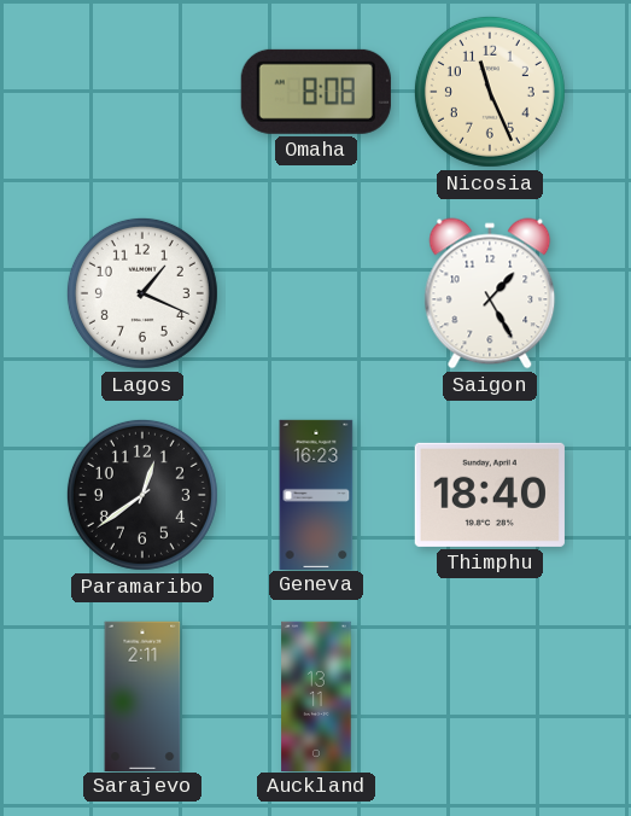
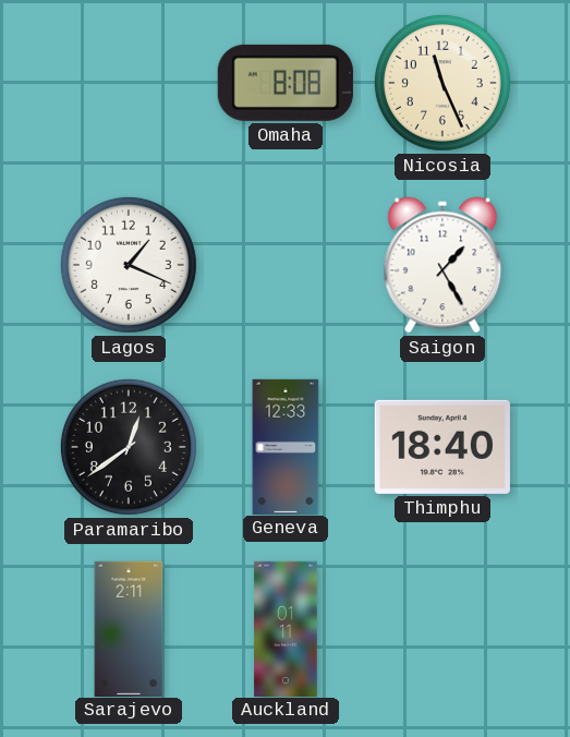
Geneva: 16:23 -> 12:33
Auckland: 13:11 -> 01:11
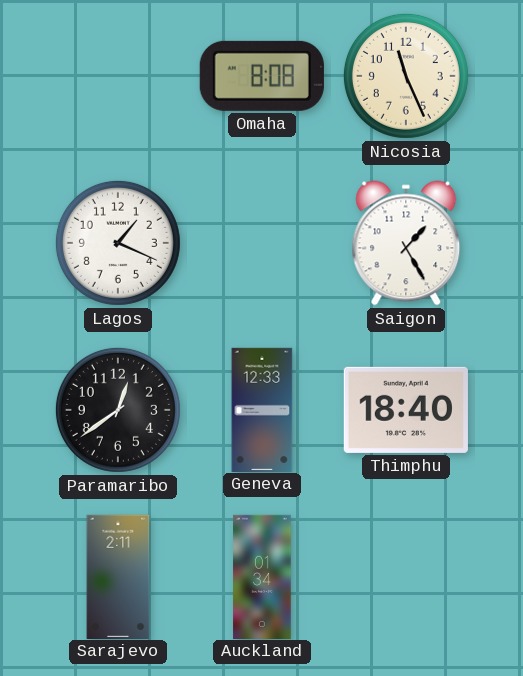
Auckland: 01:11 -> 01:34
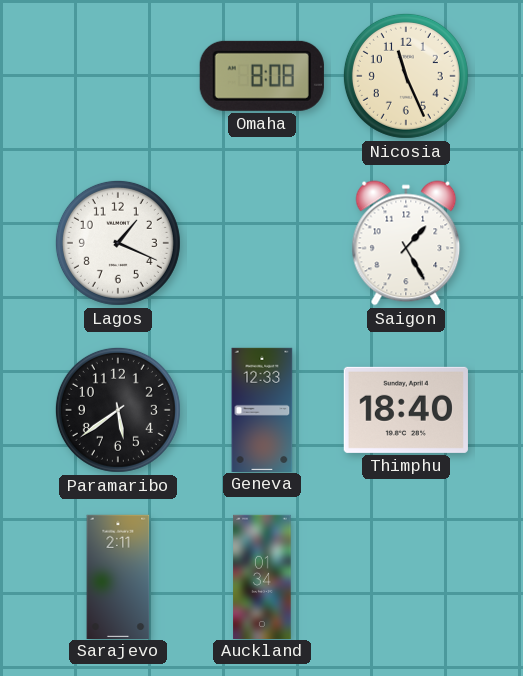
Paramaribo: 12:39 -> 5:39
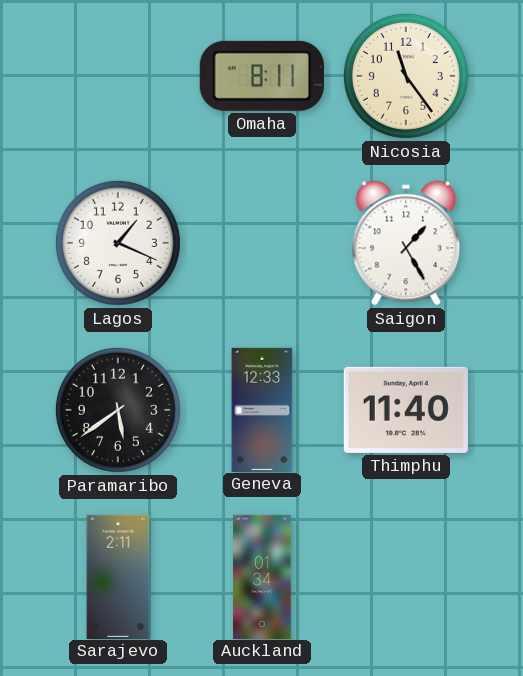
Omaha: 8:08 -> 8:11
Nicosia: 11:26 -> 11:24
Thimphu: 18:40 -> 11:40
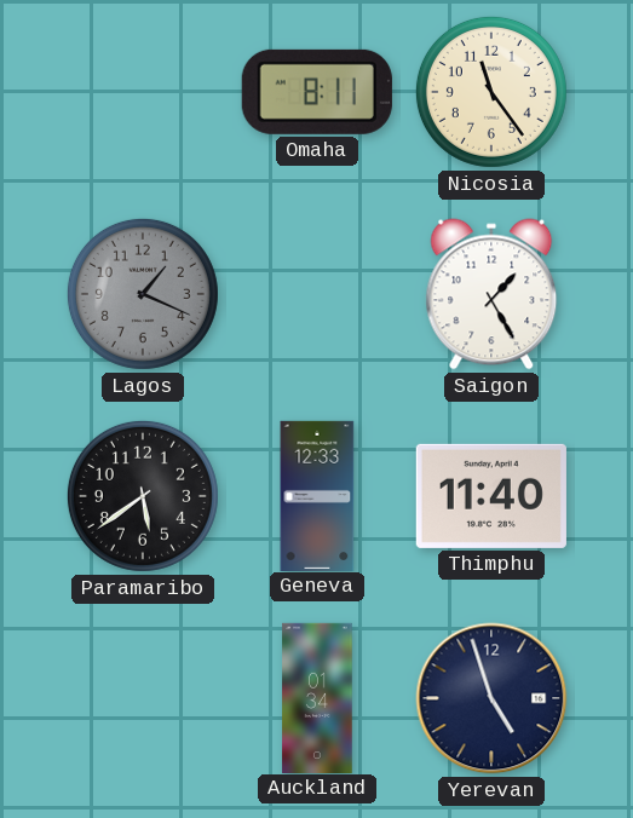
Lagos dial: white -> grey
Sarajevo: 2:11 -> none
Yerevan: none -> 4:57
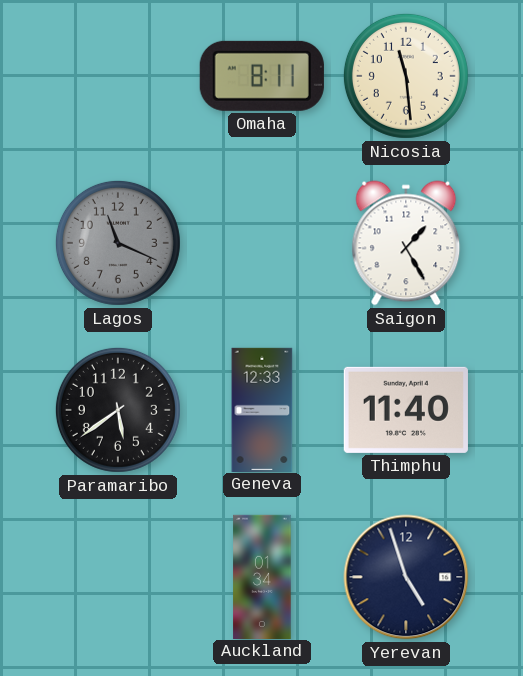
Nicosia: 11:24 -> 11:29
Lagos: 1:19 -> 11:19
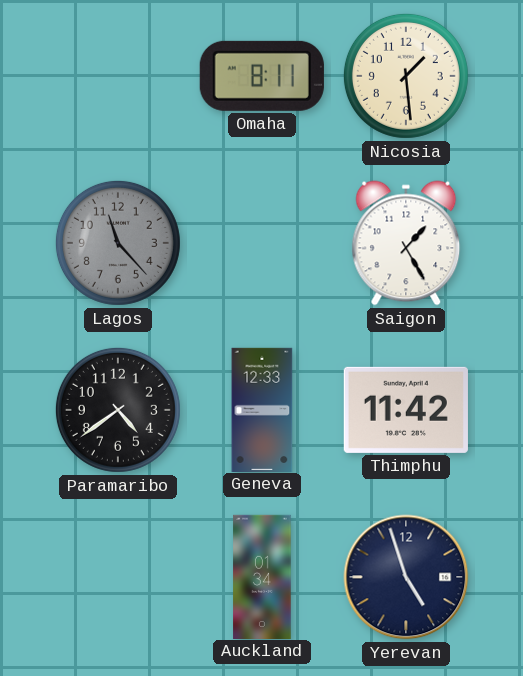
Nicosia: 11:29 -> 1:29
Lagos: 11:19 -> 11:23
Paramaribo: 5:39 -> 4:39
Thimphu: 11:40 -> 11:42
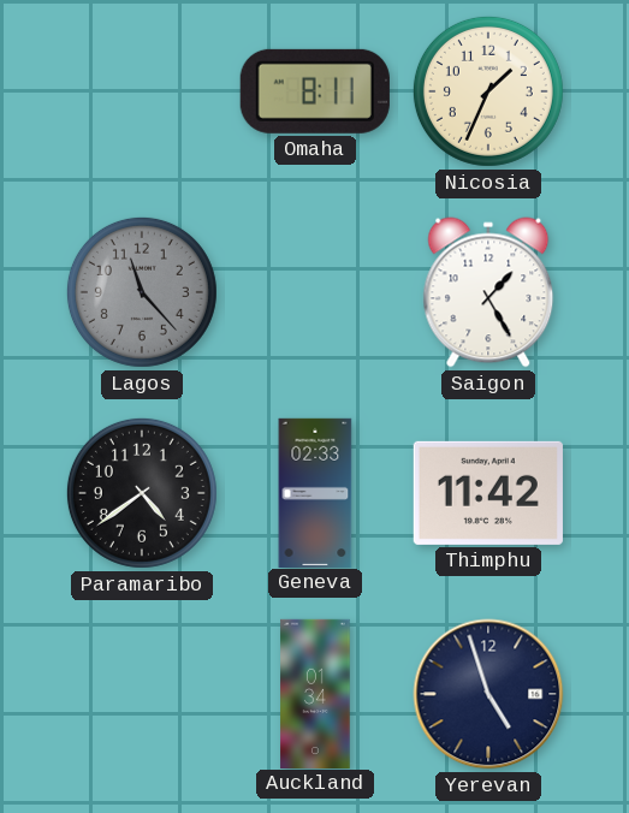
Nicosia: 1:29 -> 1:34
Geneva: 12:33 -> 02:33
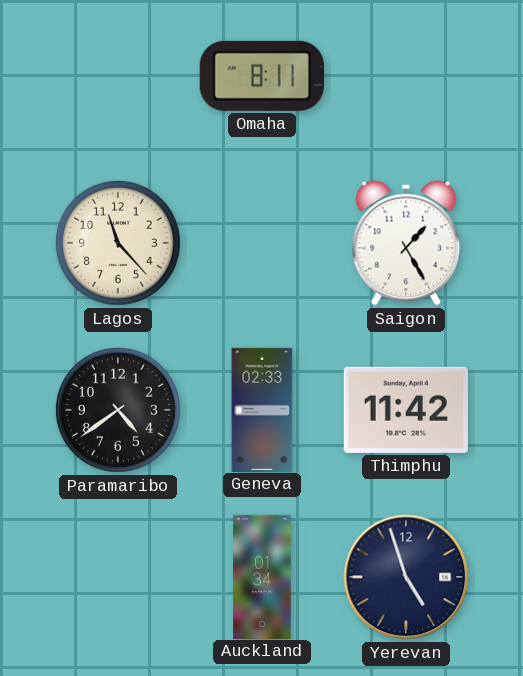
Nicosia: 1:34 -> none
Lagos dial: grey -> cream
